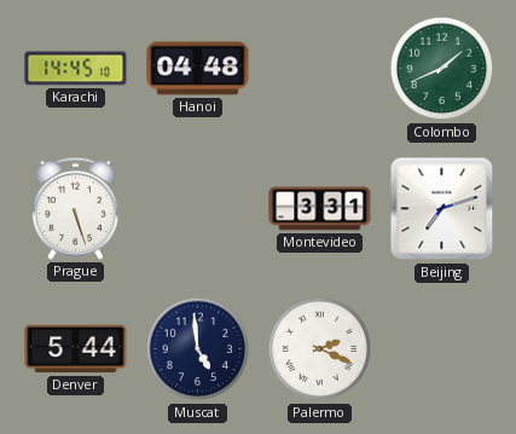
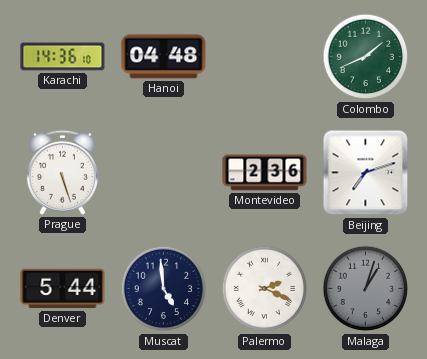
Karachi: 14:45 -> 14:36
Montevideo: 3:31 -> 2:36
Malaga: none -> 1:03
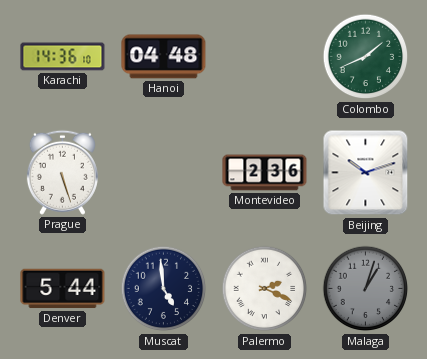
Beijing: 7:12 -> 10:12
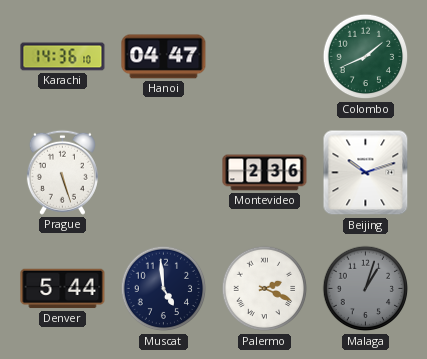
Hanoi: 04:48 -> 04:47
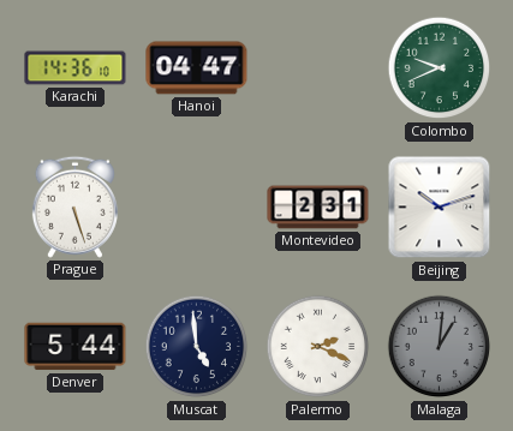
Colombo: 1:41 -> 9:41
Montevideo: 2:36 -> 2:31
Malaga: 1:03 -> 1:01
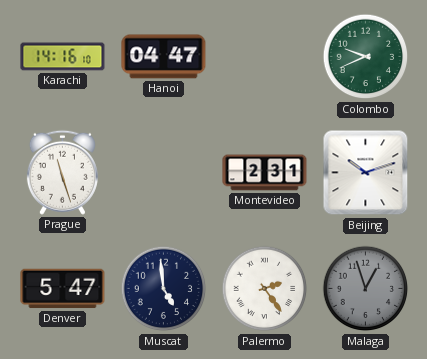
Karachi: 14:36 -> 14:16
Prague: 5:27 -> 11:27
Denver: 5:44 -> 5:47
Palermo: 2:19 -> 2:24
Malaga: 1:01 -> 12:57
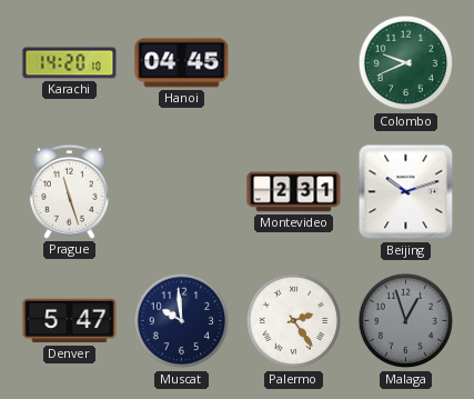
Karachi: 14:16 -> 14:20
Hanoi: 04:47 -> 04:45
Muscat: 4:59 -> 9:59
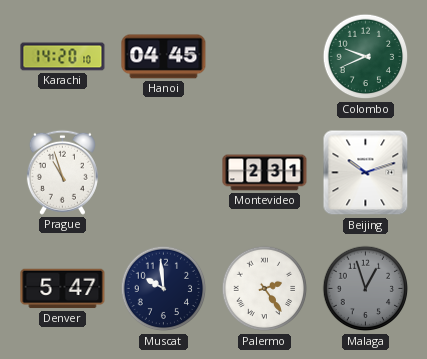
Prague: 11:27 -> 10:57
